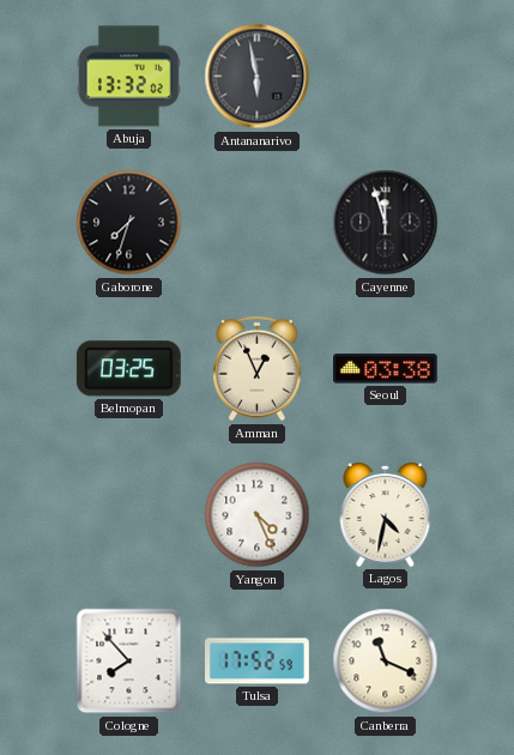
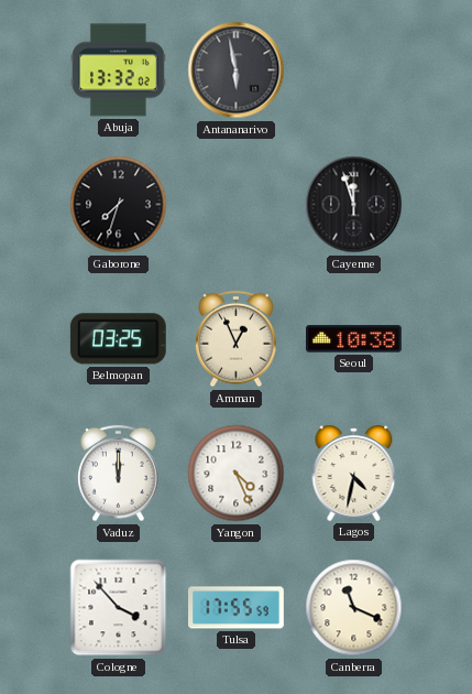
Seoul: 03:38 -> 10:38
Vaduz: none -> 12:00
Cologne: 7:53 -> 3:53
Tulsa: 17:52 -> 17:55
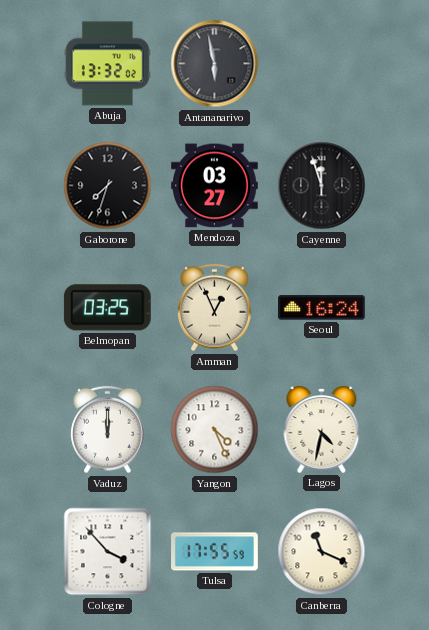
Mendoza: none -> 03:27
Seoul: 10:38 -> 16:24
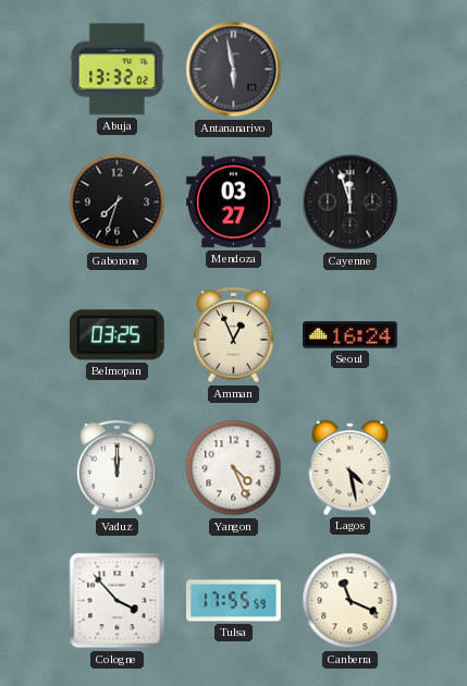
Lagos: 4:32 -> 4:28
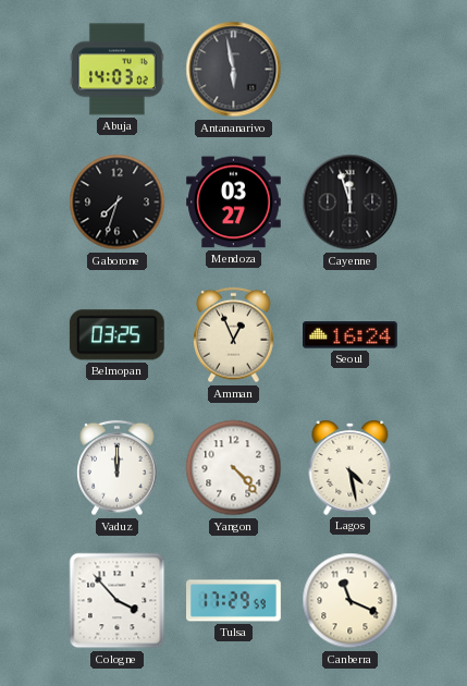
Abuja: 13:32 -> 14:03
Yangon: 4:26 -> 4:23
Tulsa: 17:55 -> 17:29
